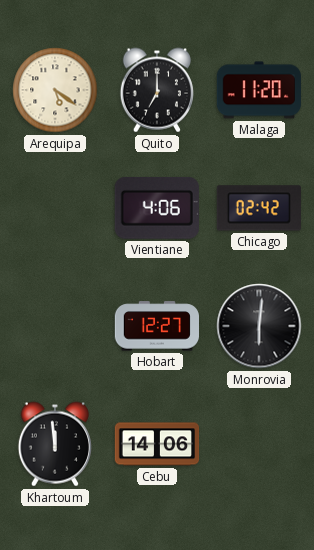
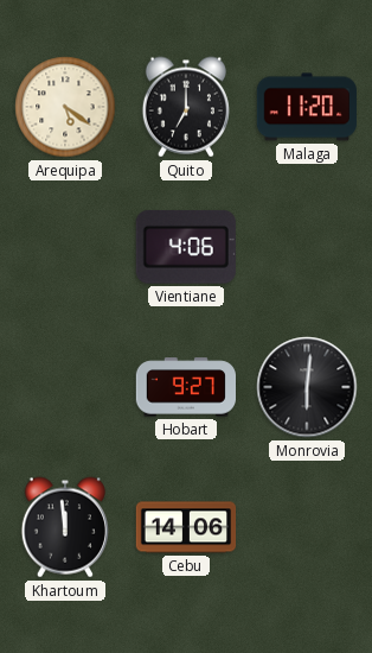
Chicago: 02:42 -> none
Hobart: 12:27 -> 9:27
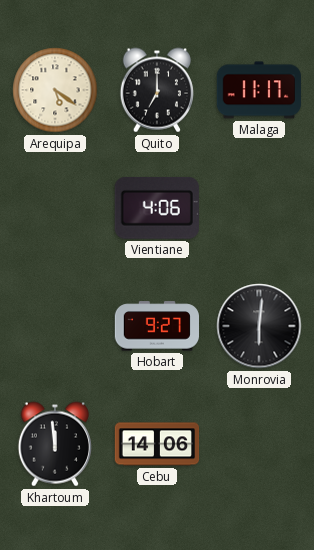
Malaga: 11:20 -> 11:17
